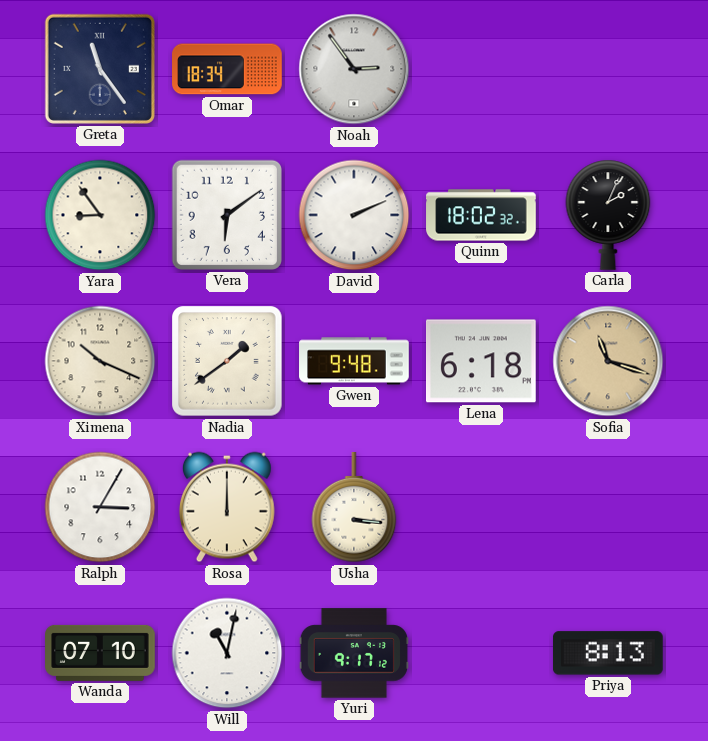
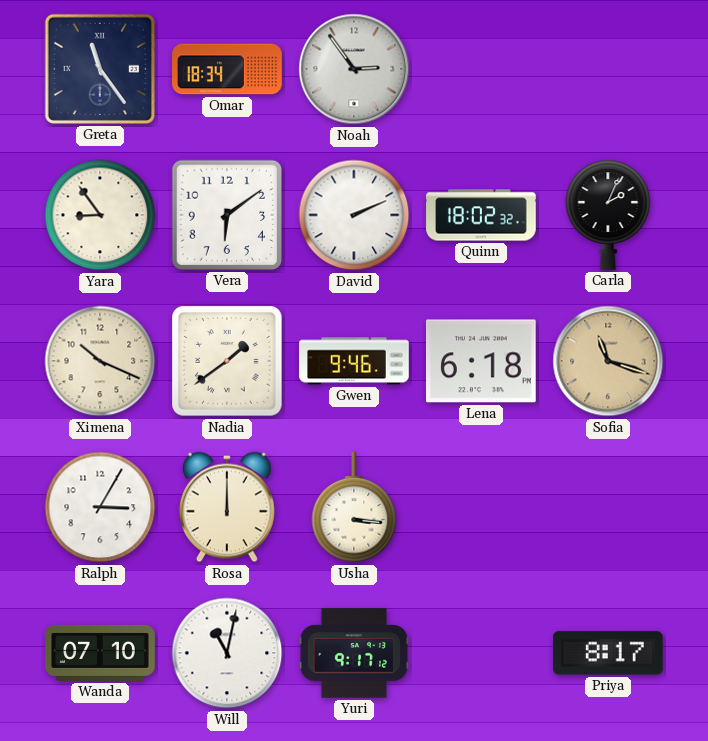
Gwen: 9:48 -> 9:46
Priya: 8:13 -> 8:17
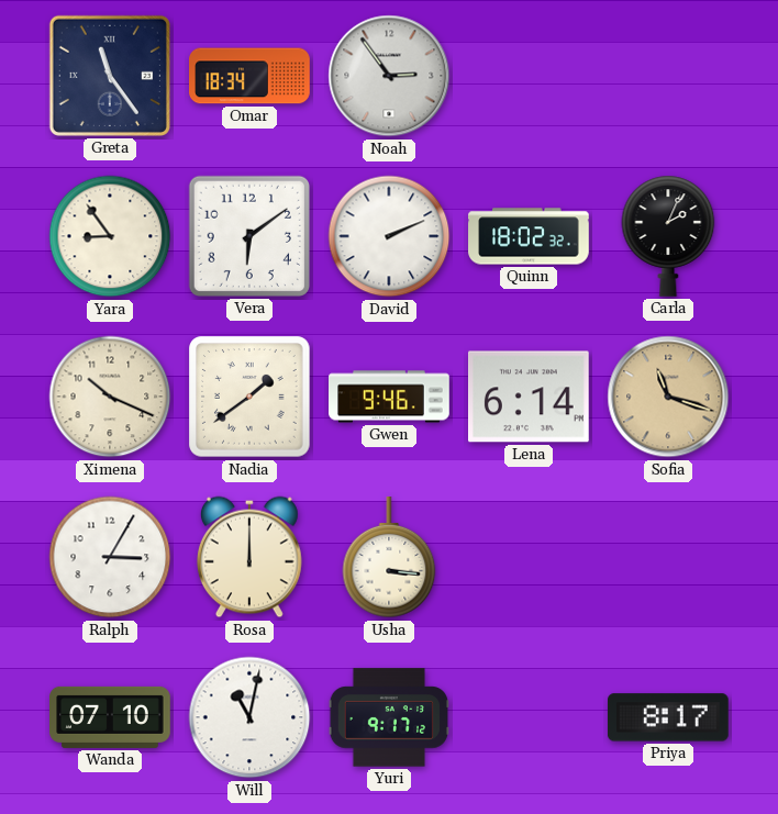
Lena: 6:18 -> 6:14
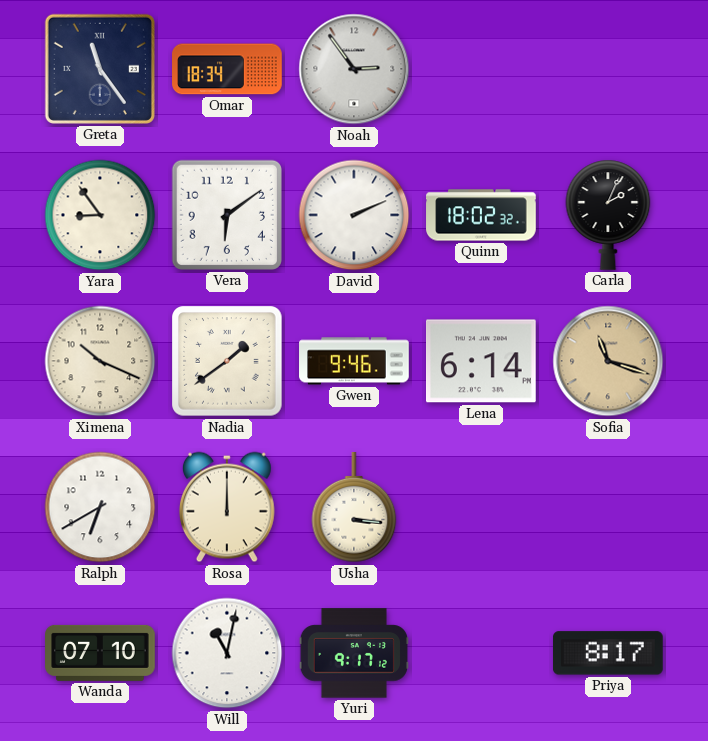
Ralph: 3:05 -> 6:40
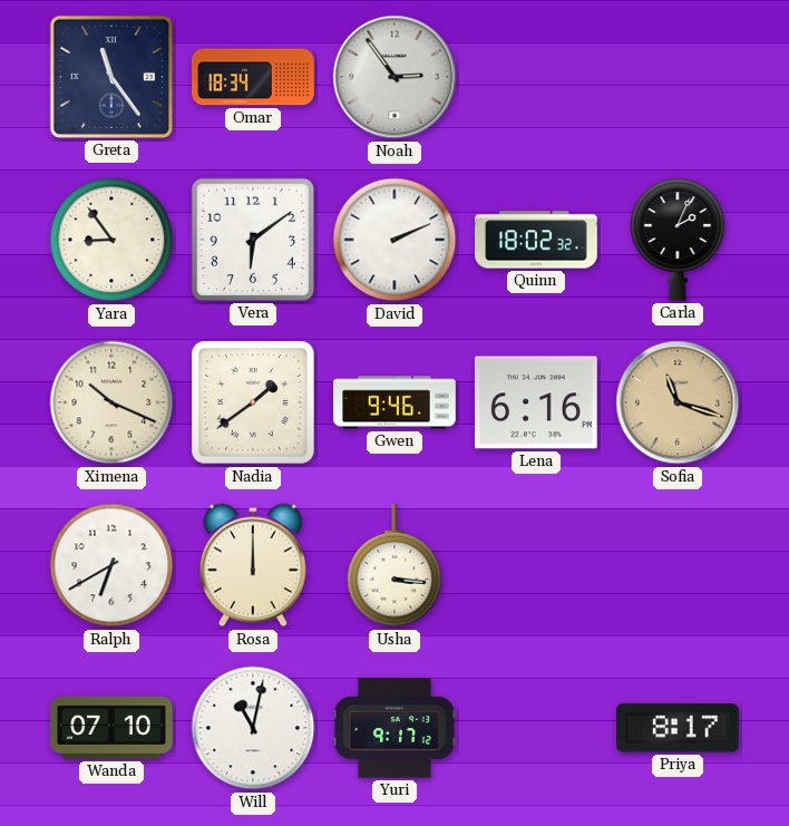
Lena: 6:14 -> 6:16
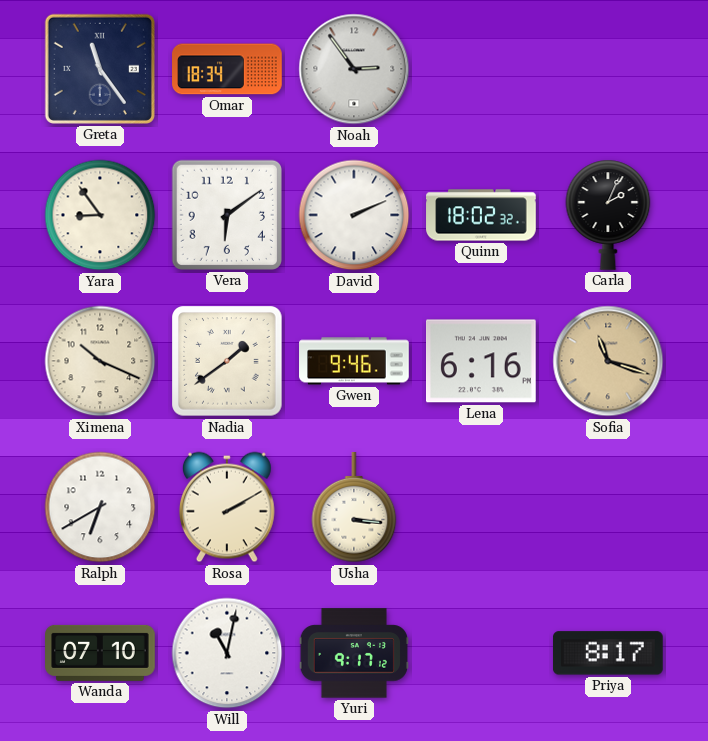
Rosa: 12:00 -> 2:10
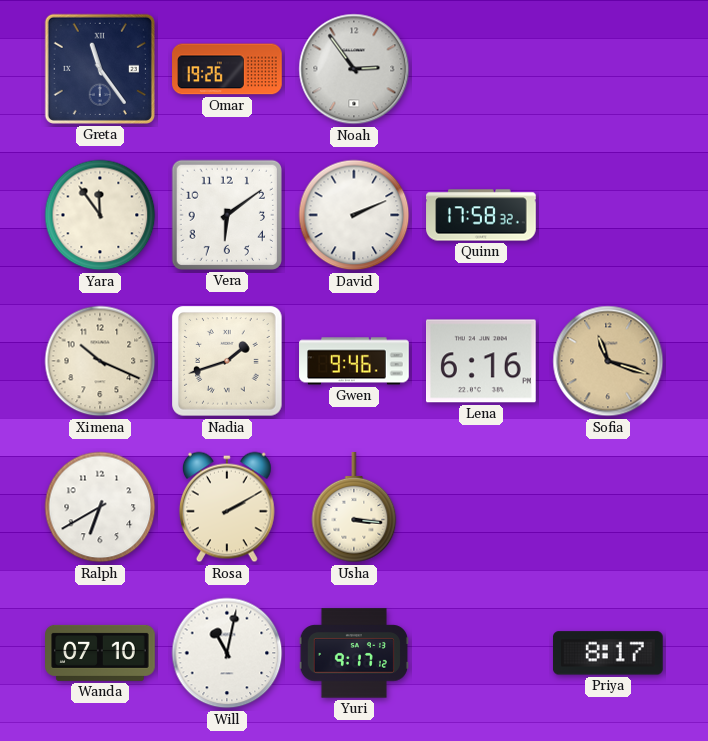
Omar: 18:34 -> 19:26
Yara: 8:54 -> 11:54
Quinn: 18:02 -> 17:58
Carla: 2:04 -> none
Nadia: 1:39 -> 1:42
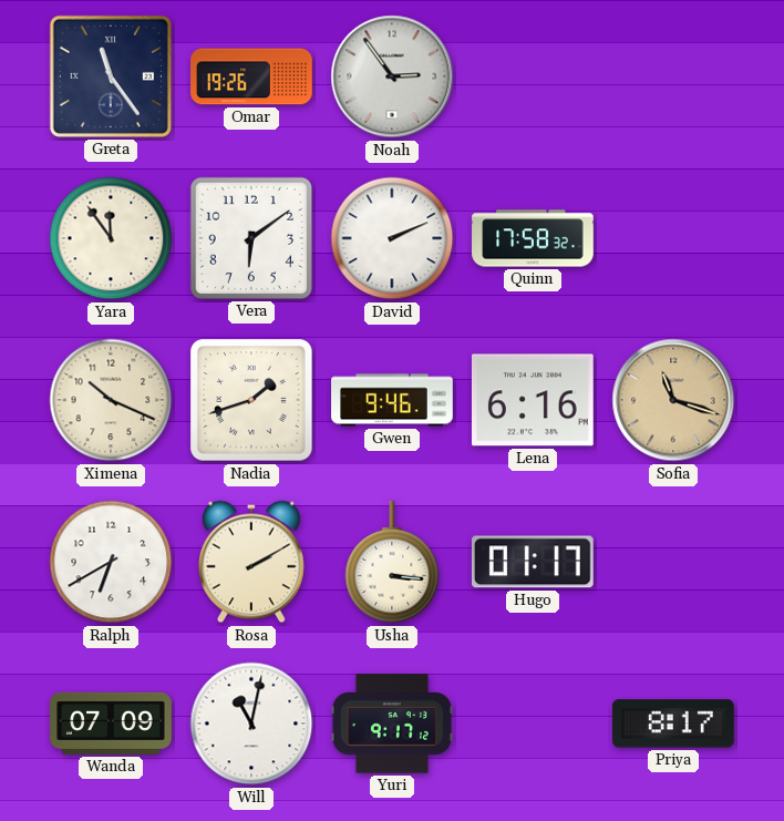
Hugo: none -> 01:17
Wanda: 07:10 -> 07:09
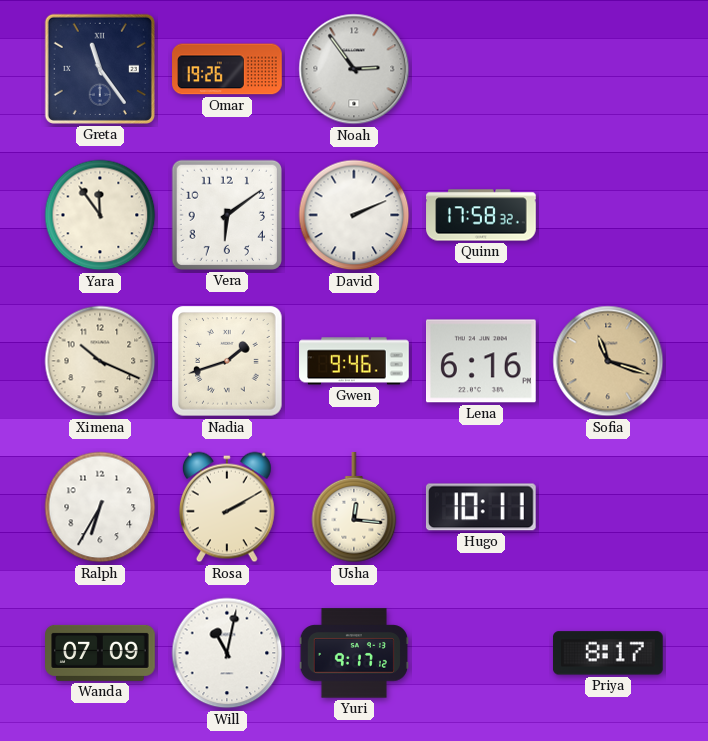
Ralph: 6:40 -> 6:35
Usha: 3:16 -> 12:16
Hugo: 01:17 -> 10:11
